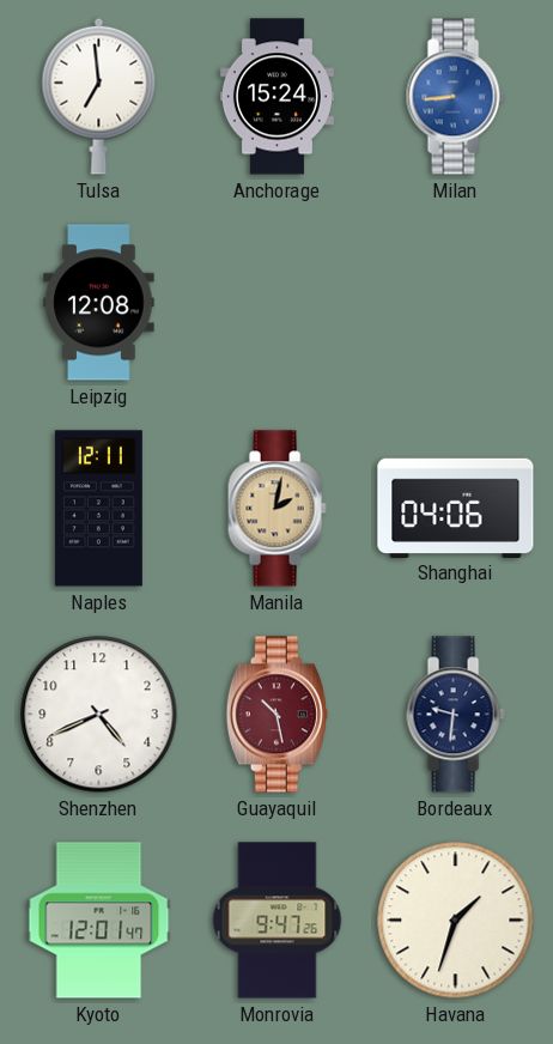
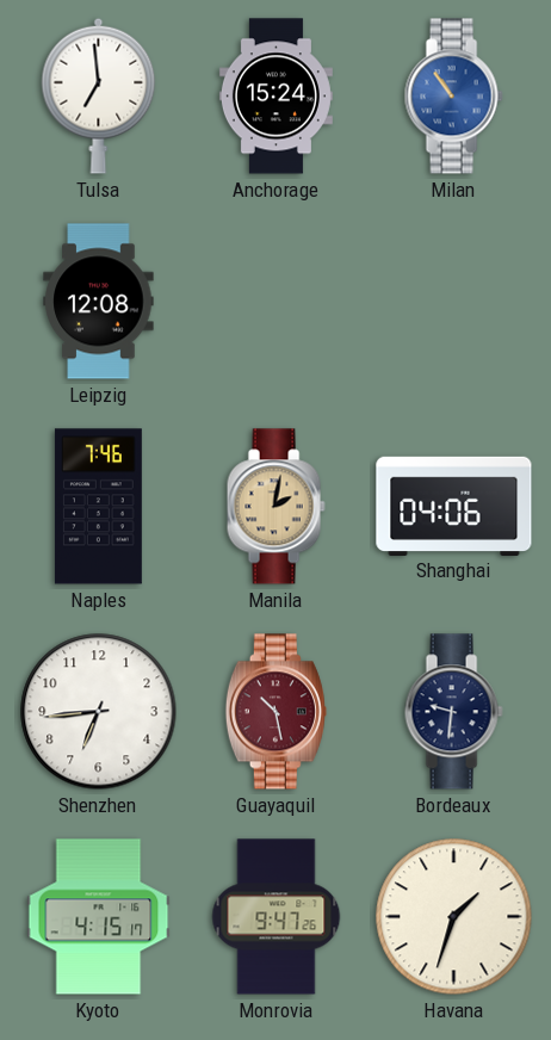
Milan: 8:44 -> 10:54
Naples: 12:11 -> 7:46
Shenzhen: 4:41 -> 6:44
Kyoto: 12:01 -> 4:15
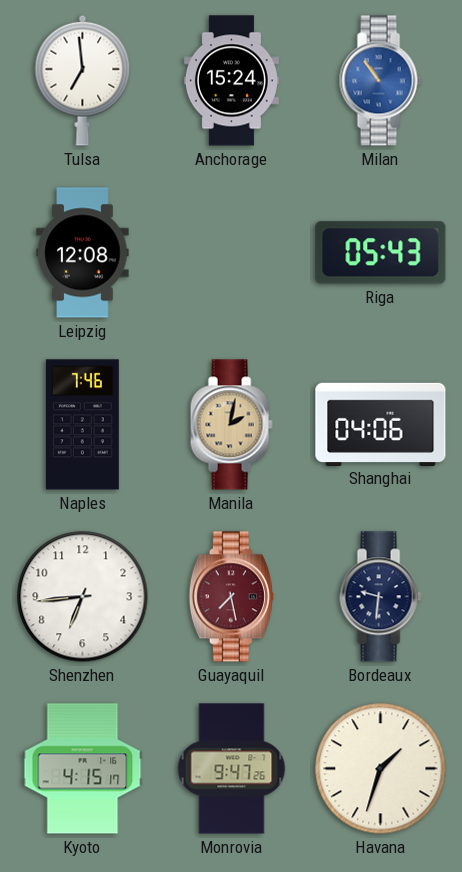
Riga: none -> 05:43
Guayaquil: 10:28 -> 7:28
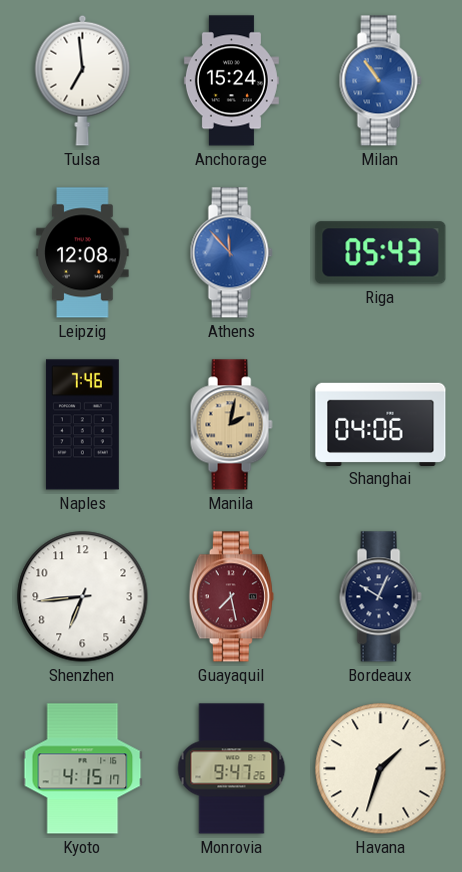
Athens: none -> 11:53
Bordeaux: 9:31 -> 10:04
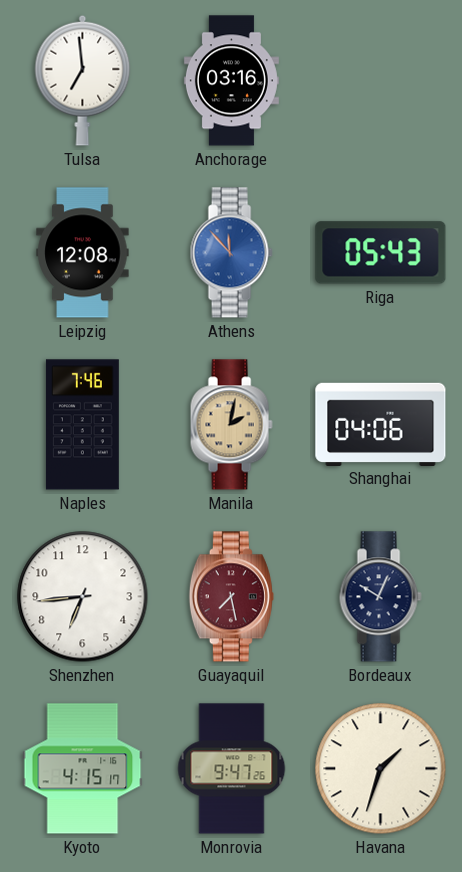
Anchorage: 15:24 -> 03:16
Milan: 10:54 -> none
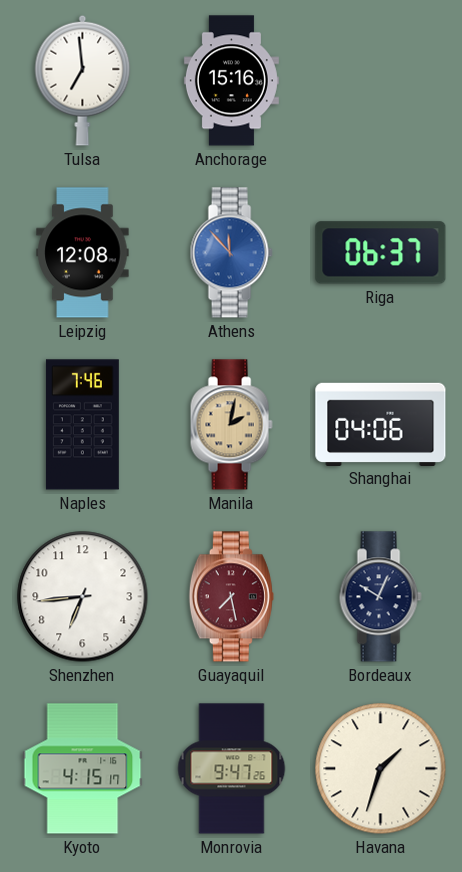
Anchorage: 03:16 -> 15:16
Riga: 05:43 -> 06:37
